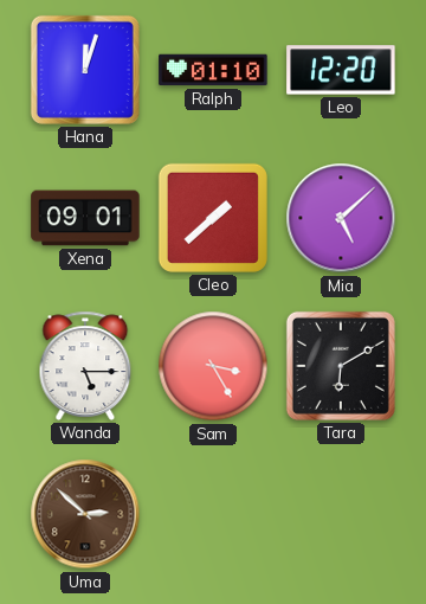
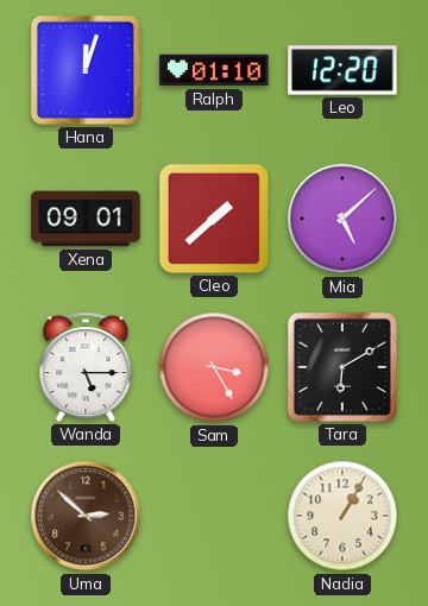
Nadia: none -> 1:05
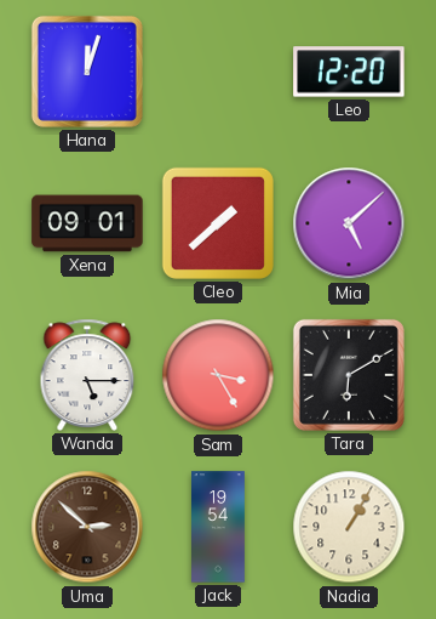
Ralph: 01:10 -> none
Jack: none -> 19:54
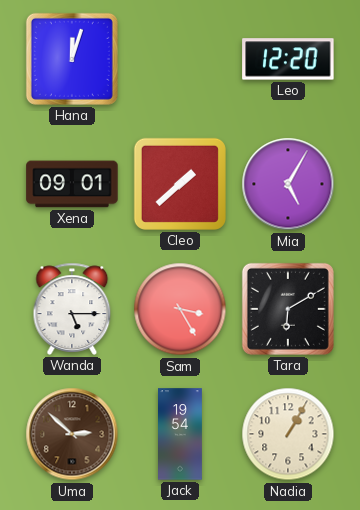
Mia: 5:08 -> 5:05
